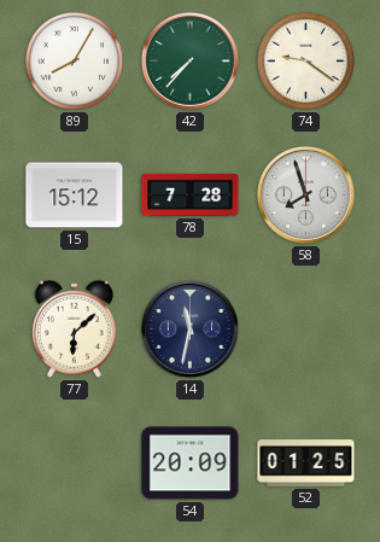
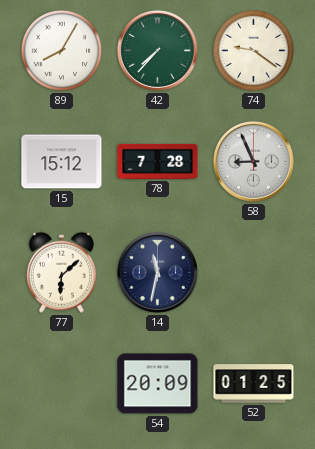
58: 7:57 -> 8:56
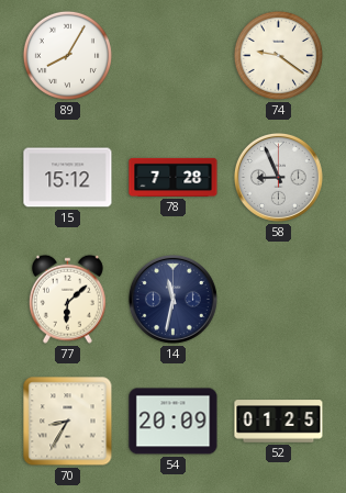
42: 7:37 -> none
70: none -> 8:35
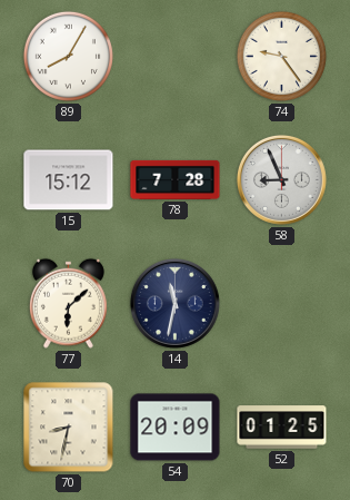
74: 9:21 -> 9:24
70: 8:35 -> 8:32
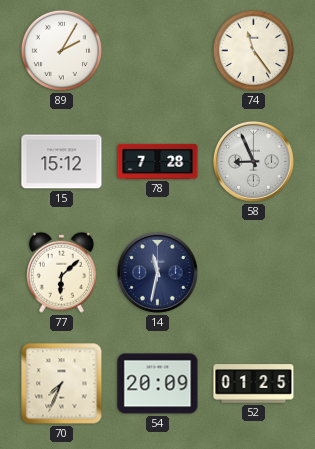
89: 8:05 -> 2:05
74: 9:24 -> 11:24
70: 8:32 -> 7:34
